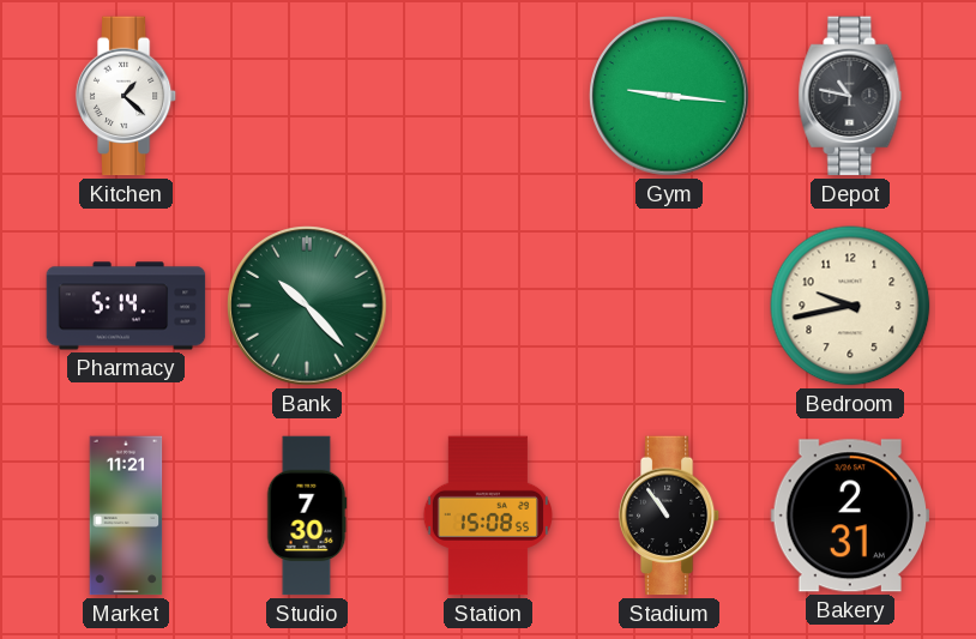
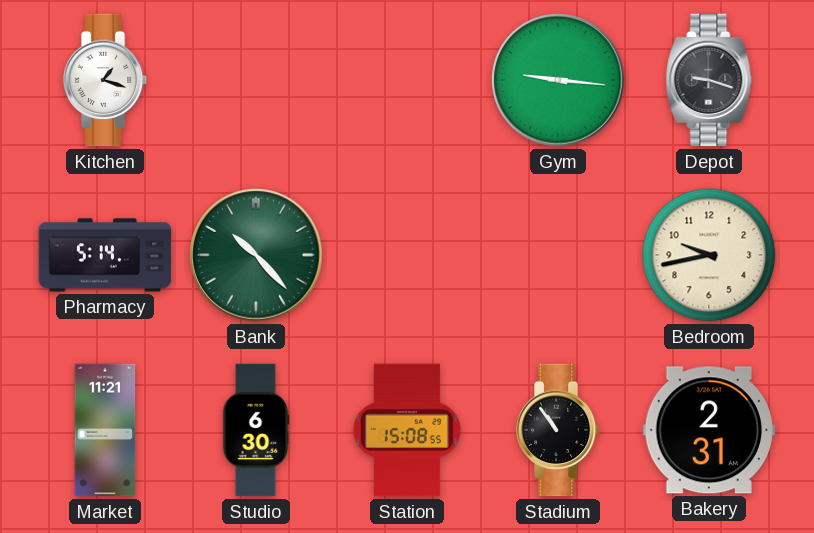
Kitchen: 1:22 -> 1:18
Depot: 10:47 -> 9:18
Studio: 7:30 -> 6:30
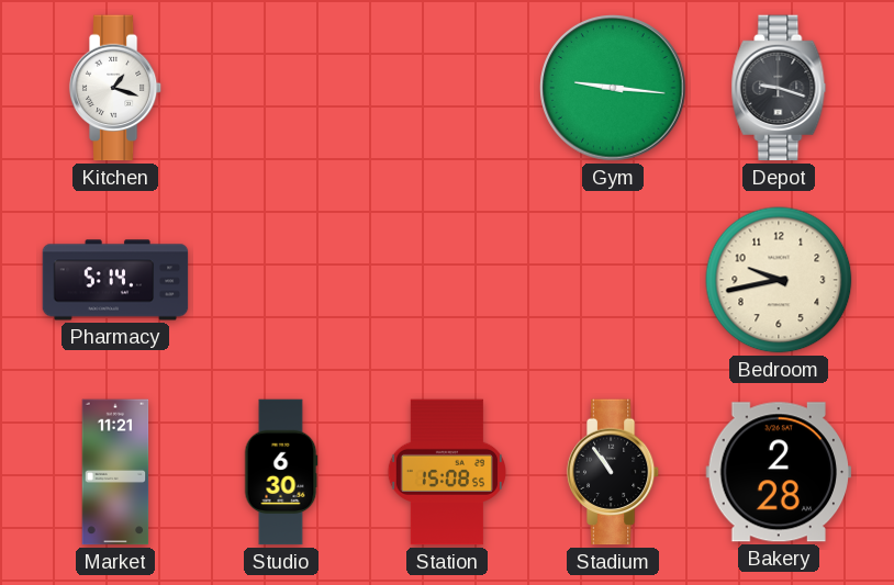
Bank: 10:23 -> none
Bakery: 2:31 -> 2:28
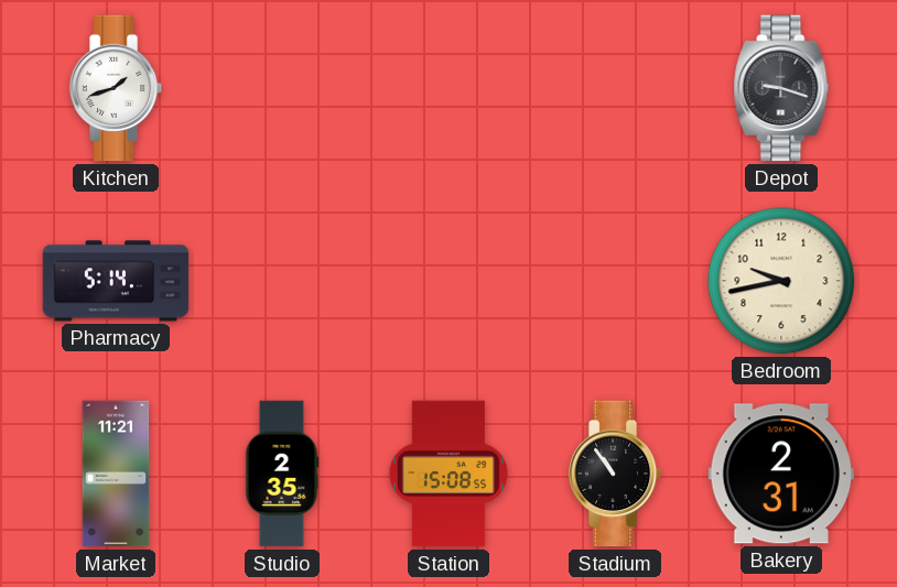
Kitchen: 1:18 -> 1:42
Gym: 9:16 -> none
Studio: 6:30 -> 2:35
Bakery: 2:28 -> 2:31
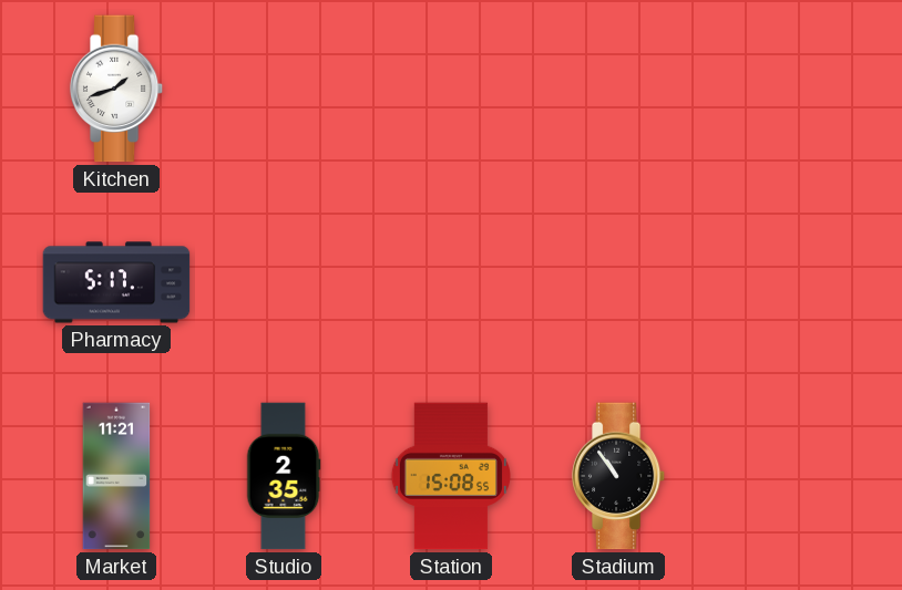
Depot: 9:18 -> none
Pharmacy: 5:14 -> 5:17
Bedroom: 9:43 -> none
Bakery: 2:31 -> none
